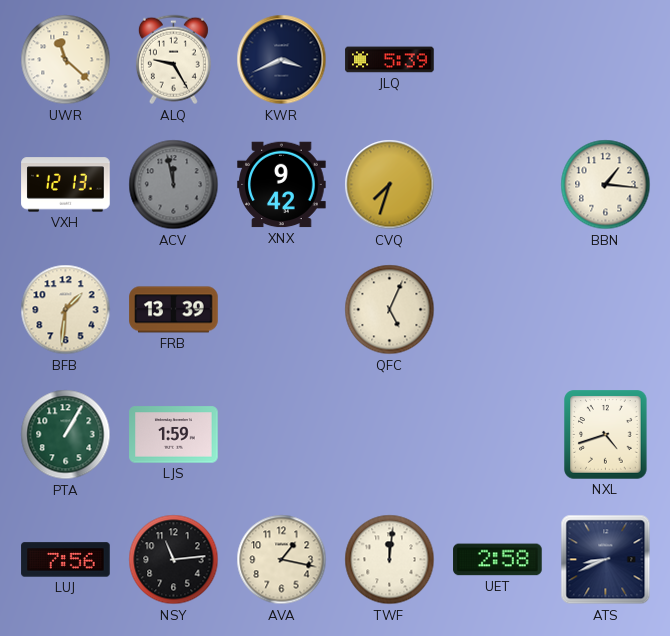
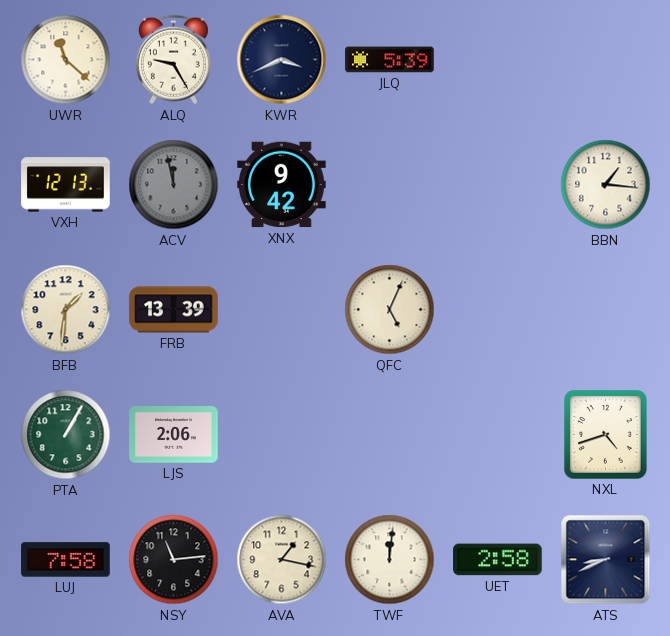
CVQ: 7:33 -> none
LJS: 1:59 -> 2:06
LUJ: 7:56 -> 7:58
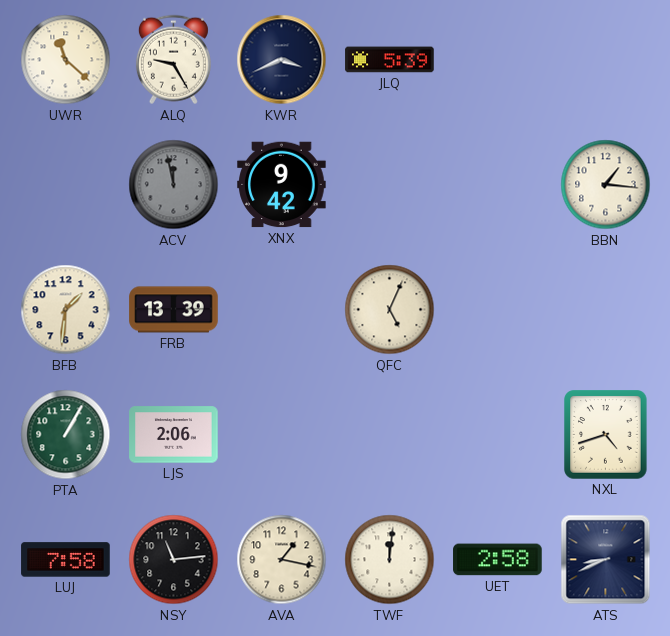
VXH: 12:13 -> none
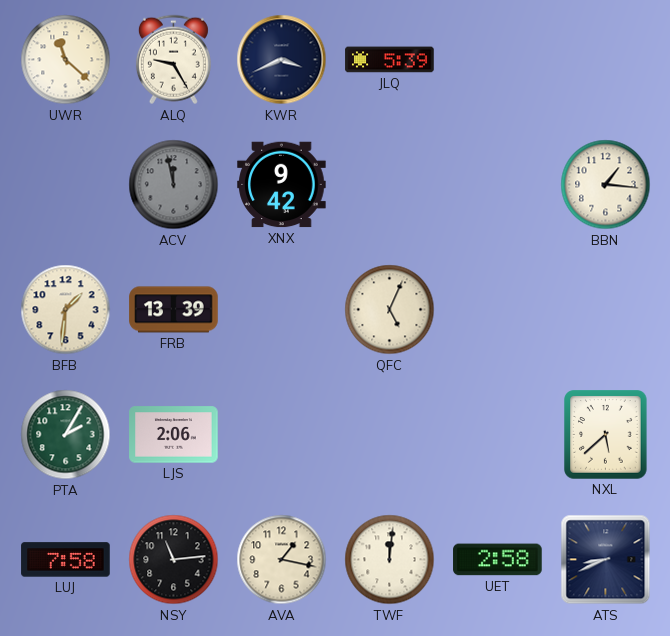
PTA: 1:05 -> 2:05
NXL: 4:42 -> 5:38
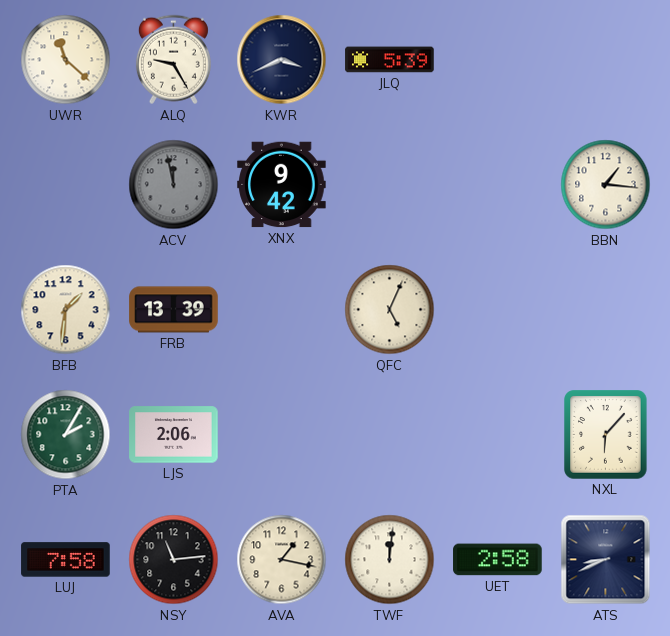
NXL: 5:38 -> 6:07
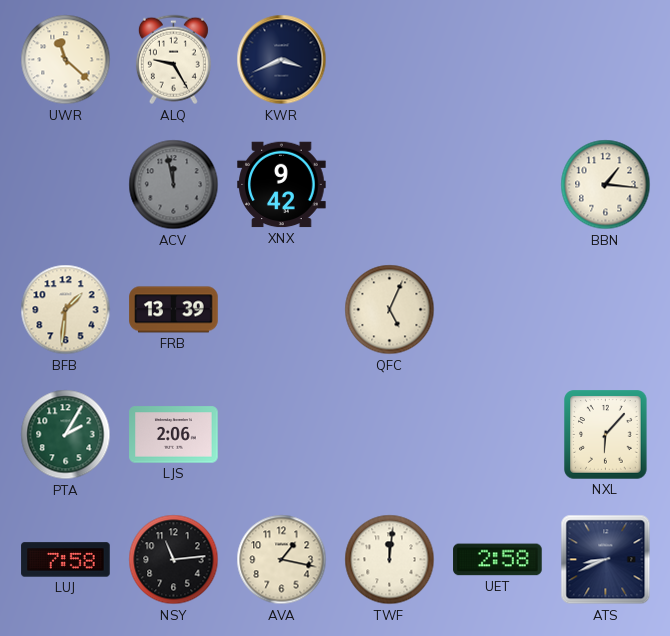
JLQ: 5:39 -> none
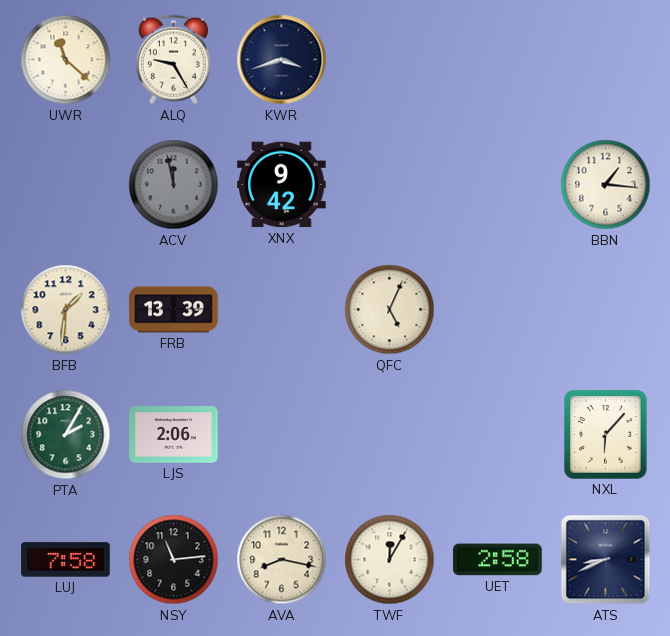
KWR: 3:41 -> 3:42
AVA: 1:17 -> 8:17
TWF: 12:01 -> 12:05
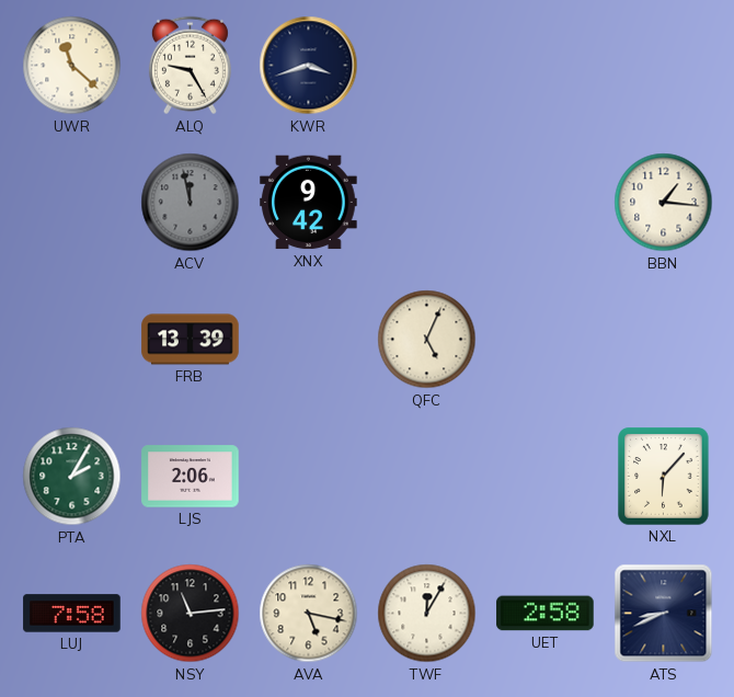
BFB: 1:31 -> none
AVA: 8:17 -> 5:17
